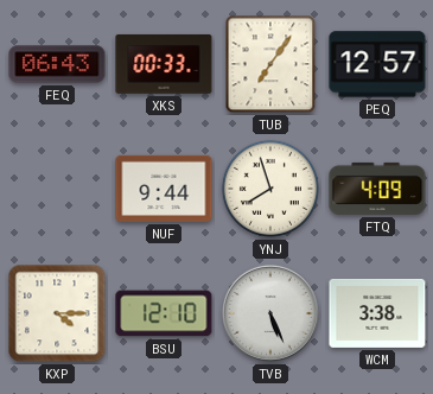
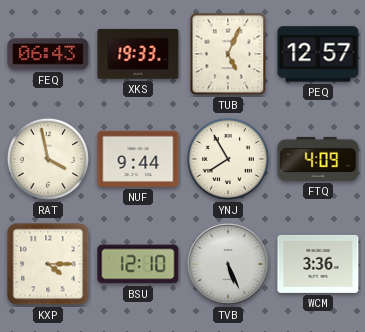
XKS: 00:33 -> 19:33
TUB: 7:06 -> 5:04
RAT: none -> 3:58
YNJ: 7:57 -> 7:55
WCM: 3:38 -> 3:36
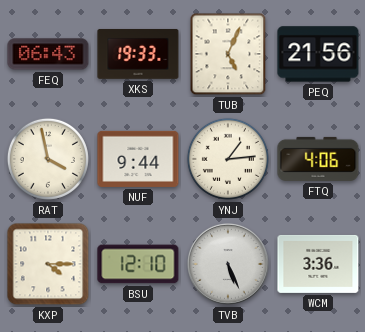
PEQ: 12:57 -> 21:56
YNJ: 7:55 -> 1:14
FTQ: 4:09 -> 4:06
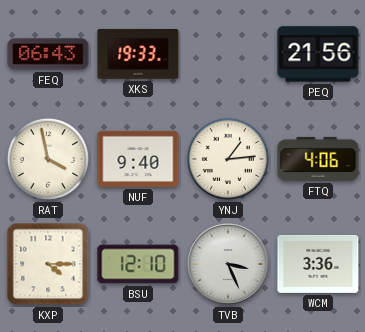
TUB: 5:04 -> none
NUF: 9:44 -> 9:40
TVB: 5:26 -> 3:26
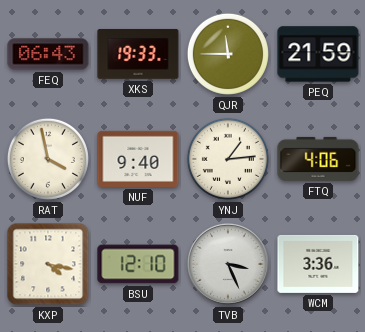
QJR: none -> 11:45
PEQ: 21:56 -> 21:59
KXP: 4:15 -> 4:17
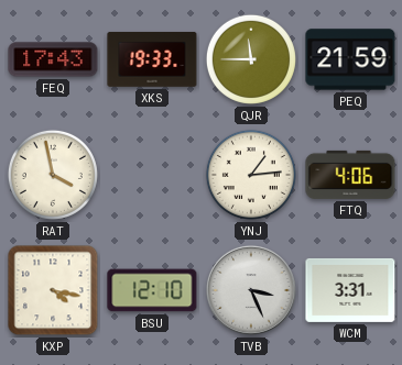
FEQ: 06:43 -> 17:43
NUF: 9:40 -> none
WCM: 3:36 -> 3:31
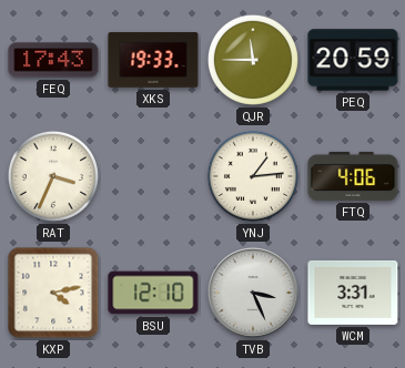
PEQ: 21:59 -> 20:59
RAT: 3:58 -> 3:34
KXP: 4:17 -> 4:13
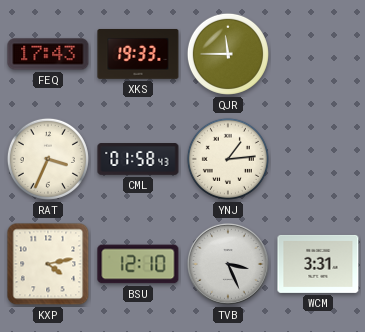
PEQ: 20:59 -> none
CML: none -> 01:58
FTQ: 4:06 -> none
